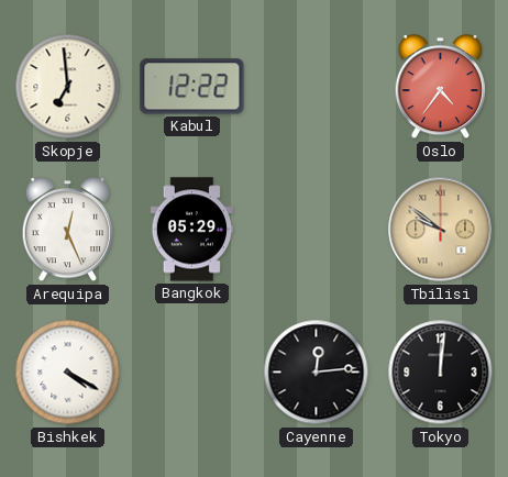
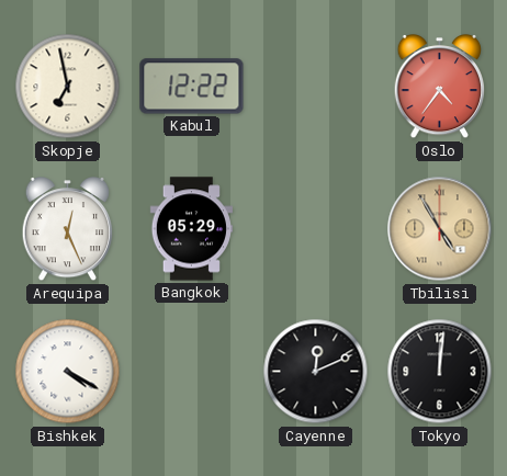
Skopje: 6:59 -> 6:58
Tbilisi: 9:51 -> 4:55
Cayenne: 12:14 -> 12:11
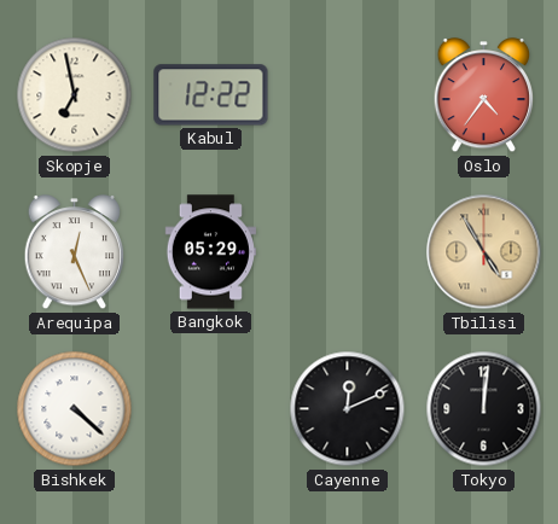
Bishkek: 4:20 -> 4:22
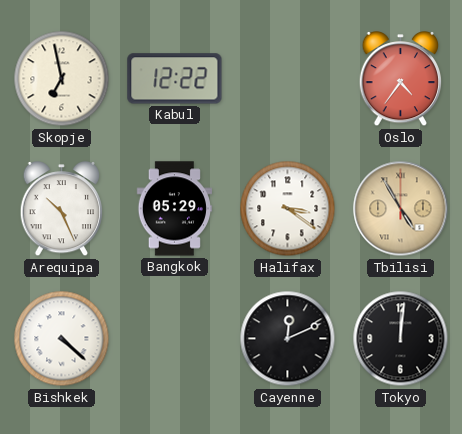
Arequipa: 12:26 -> 10:26
Halifax: none -> 3:21
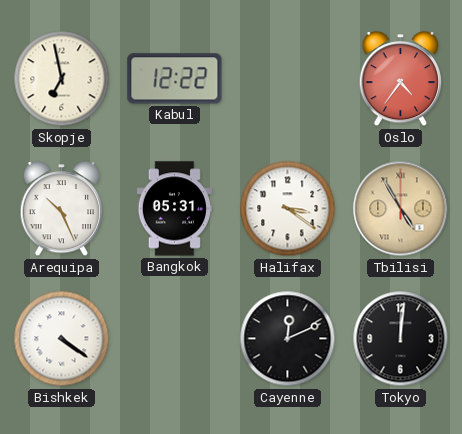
Bangkok: 05:29 -> 05:31
Bishkek: 4:22 -> 4:21
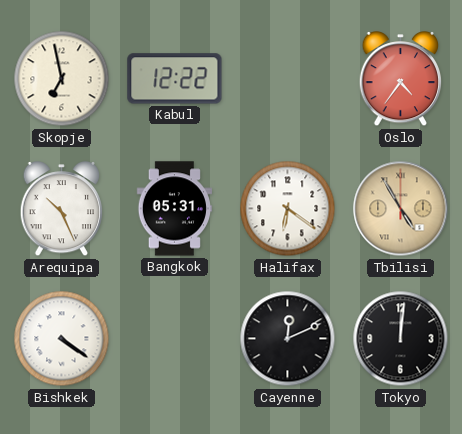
Halifax: 3:21 -> 6:21
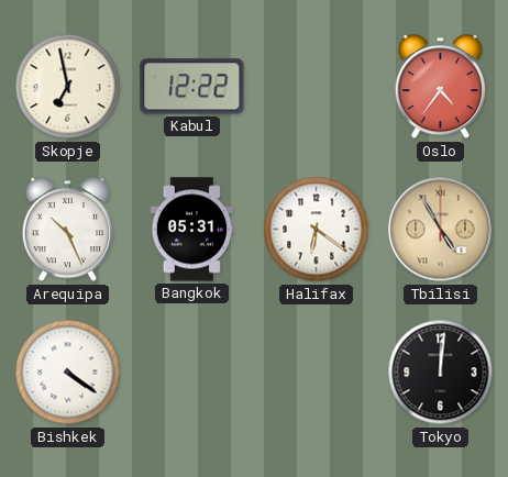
Cayenne: 12:11 -> none
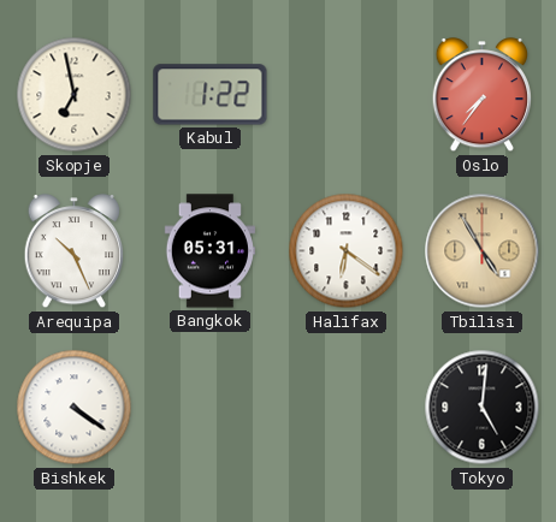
Kabul: 12:22 -> 1:22
Oslo: 4:36 -> 7:36
Tokyo: 12:01 -> 5:01
